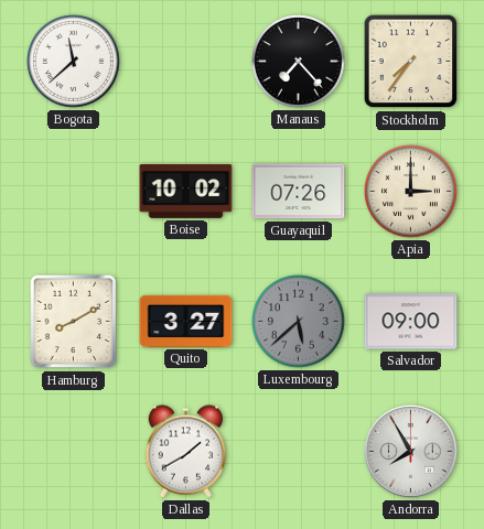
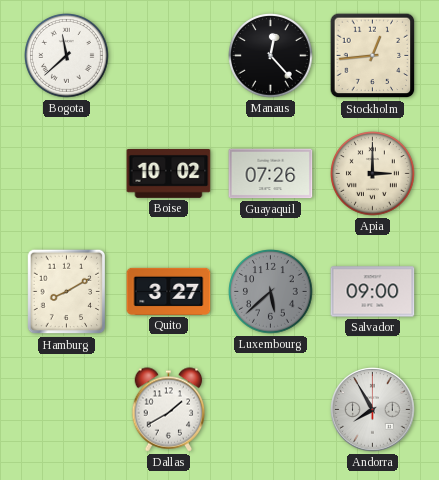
Manaus: 7:23 -> 12:23
Stockholm: 7:36 -> 12:44
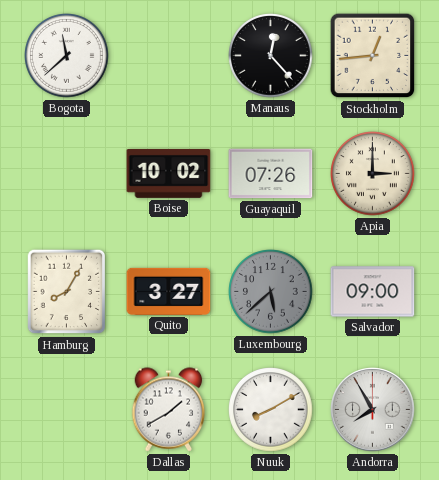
Hamburg: 8:10 -> 8:05
Nuuk: none -> 8:10
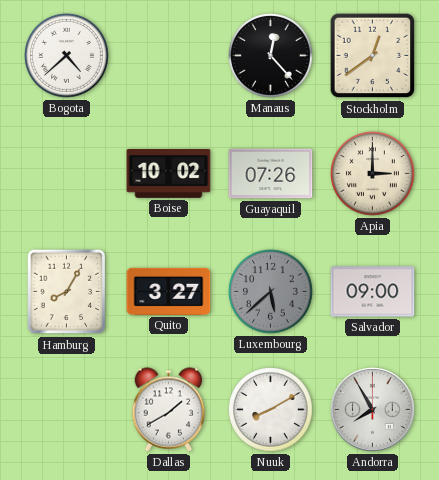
Bogota: 11:38 -> 4:38
Stockholm: 12:44 -> 12:39
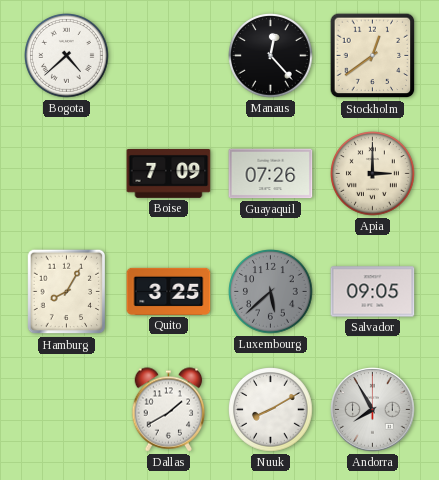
Boise: 10:02 -> 7:09
Quito: 3:27 -> 3:25
Salvador: 09:00 -> 09:05
